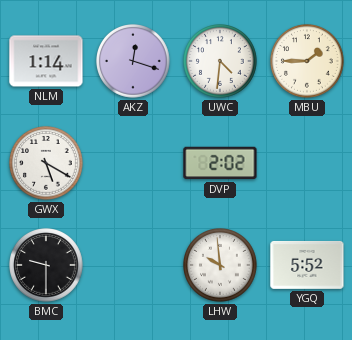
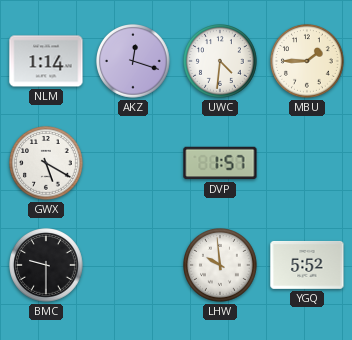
DVP: 2:02 -> 1:57
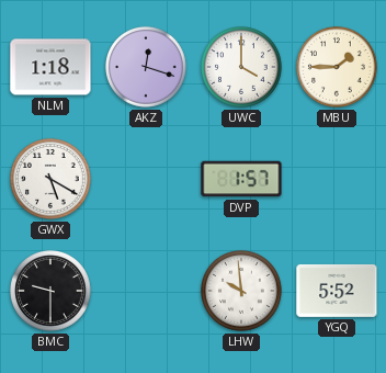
NLM: 1:14 -> 1:18
UWC: 4:31 -> 4:00
